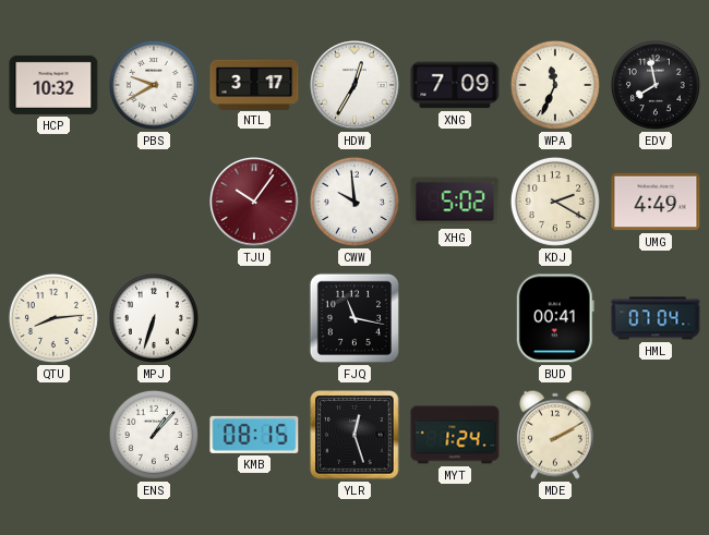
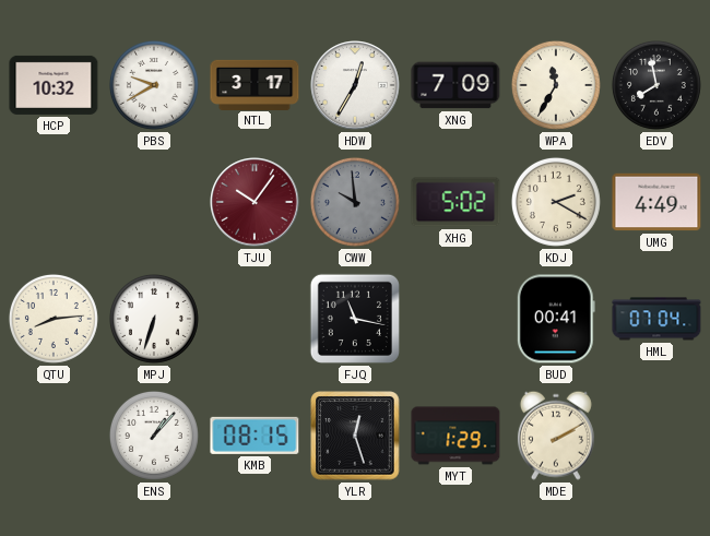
WPA: 11:34 -> 11:35
CWW dial: white -> grey
MYT: 1:24 -> 1:29
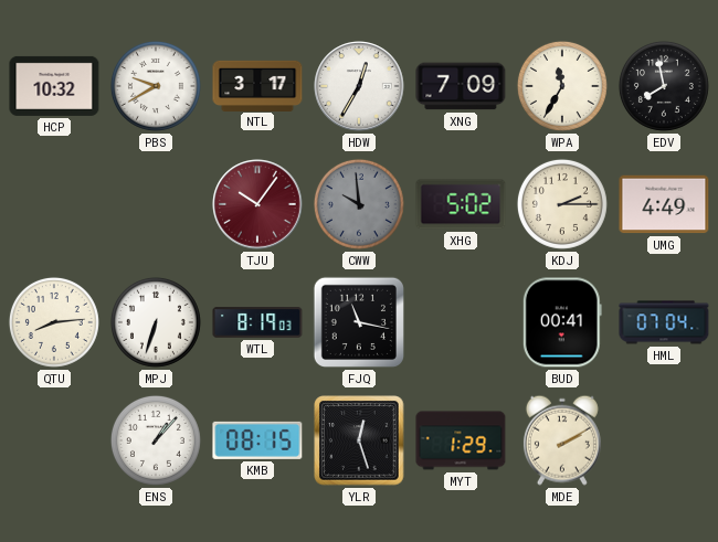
KDJ: 2:20 -> 2:15
WTL: none -> 8:19
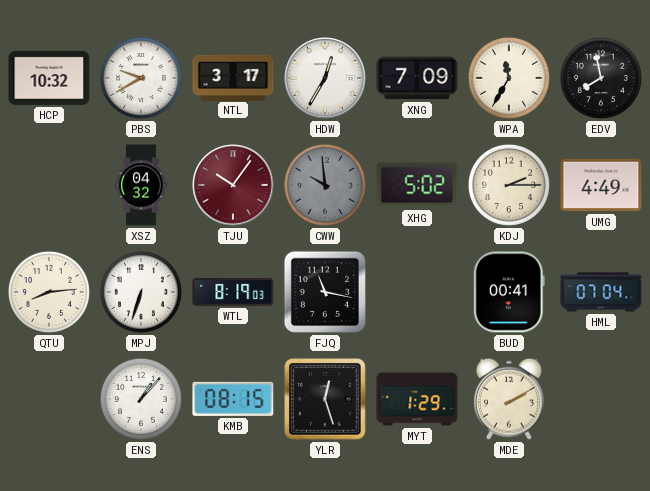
XSZ: none -> 04:32
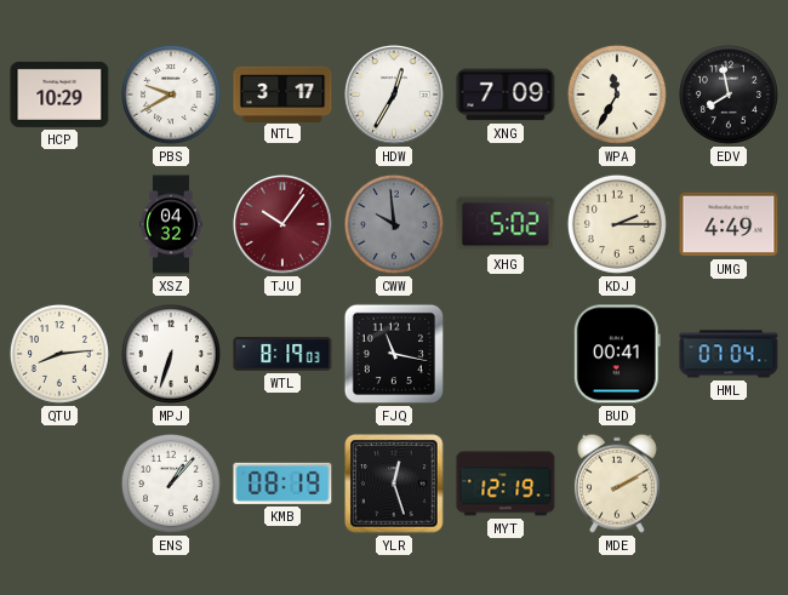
HCP: 10:32 -> 10:29
KMB: 08:15 -> 08:19
MYT: 1:29 -> 12:19
